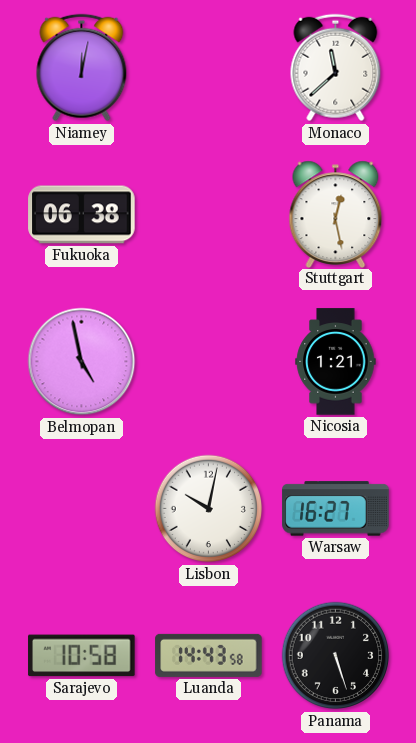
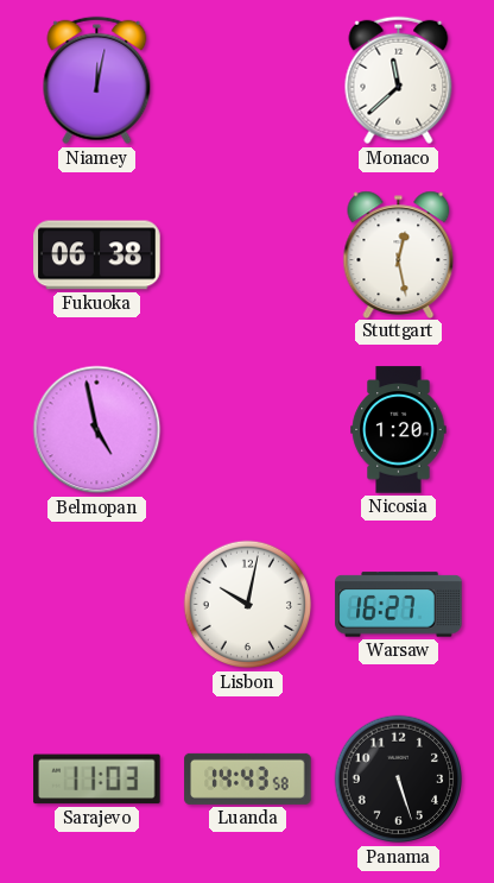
Nicosia: 1:21 -> 1:20
Sarajevo: 10:58 -> 11:03
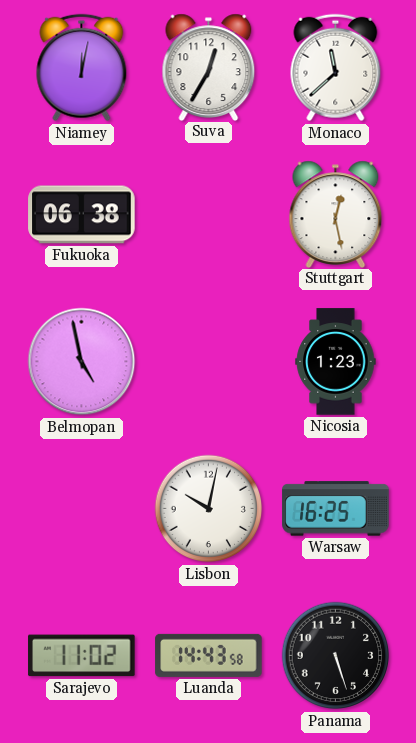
Suva: none -> 12:35
Nicosia: 1:20 -> 1:23
Warsaw: 16:27 -> 16:25
Sarajevo: 11:03 -> 11:02
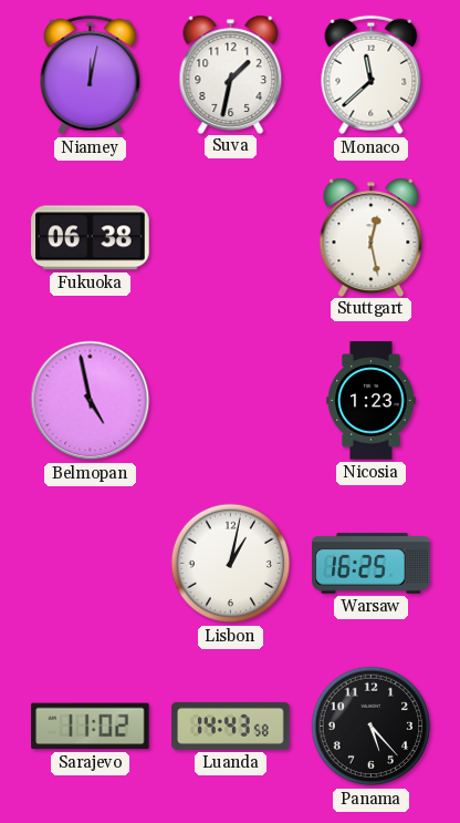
Suva: 12:35 -> 1:32
Lisbon: 10:02 -> 1:02
Panama: 5:27 -> 5:23
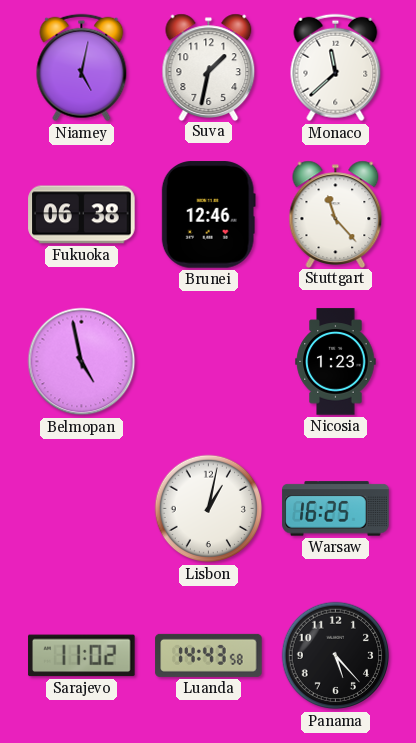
Niamey: 12:02 -> 5:02
Brunei: none -> 12:46
Stuttgart: 12:28 -> 11:23
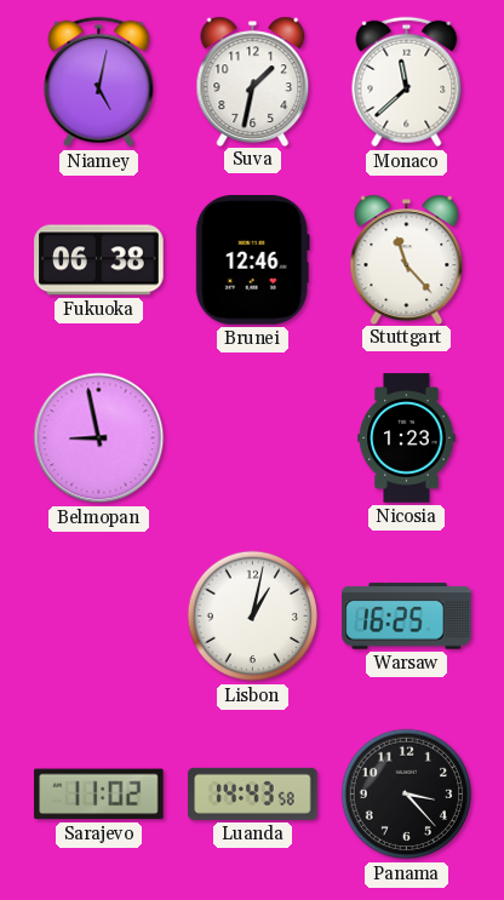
Belmopan: 4:58 -> 8:58
Panama: 5:23 -> 3:23
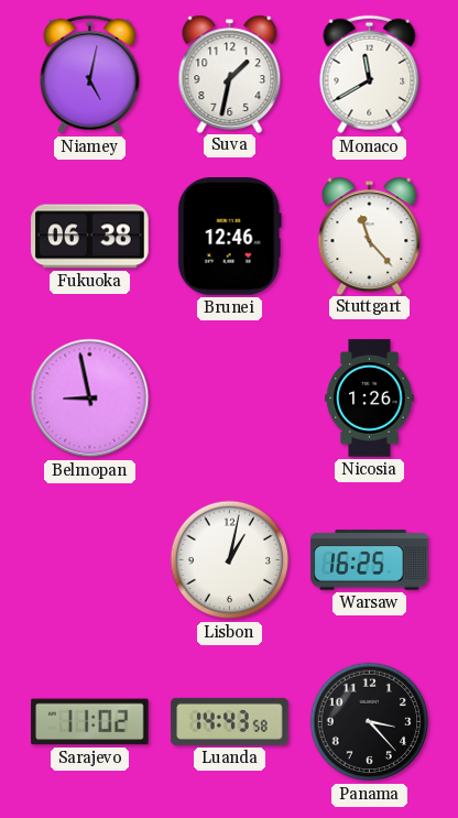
Monaco: 11:38 -> 11:40
Nicosia: 1:23 -> 1:26
